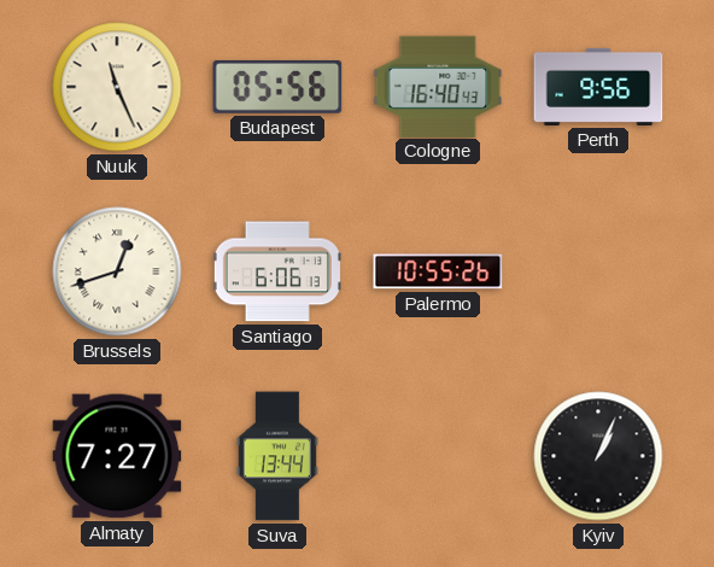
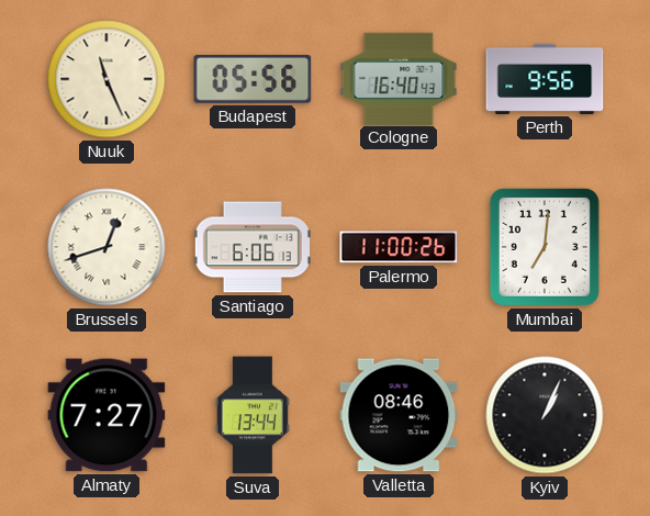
Palermo: 10:55 -> 11:00
Mumbai: none -> 7:01
Valletta: none -> 08:46
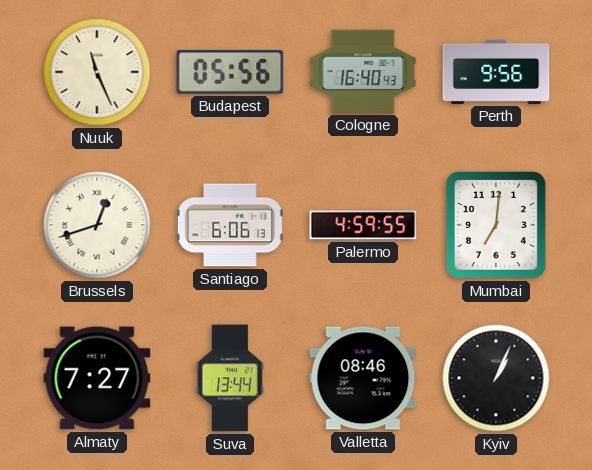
Palermo: 11:00 -> 4:59
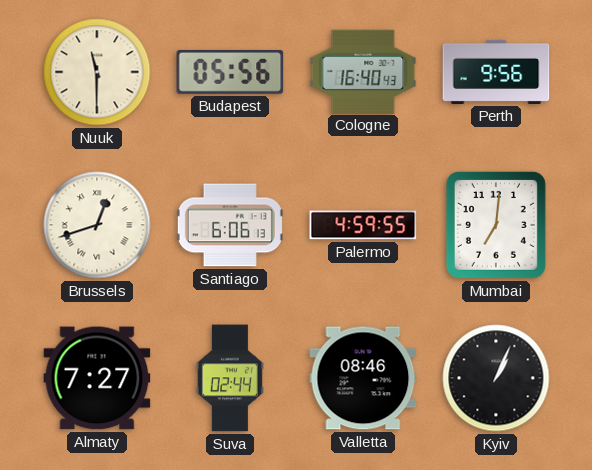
Nuuk: 11:26 -> 11:30
Suva: 13:44 -> 02:44
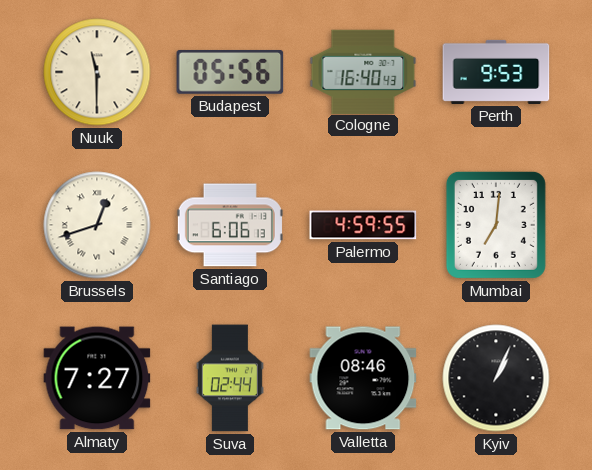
Perth: 9:56 -> 9:53
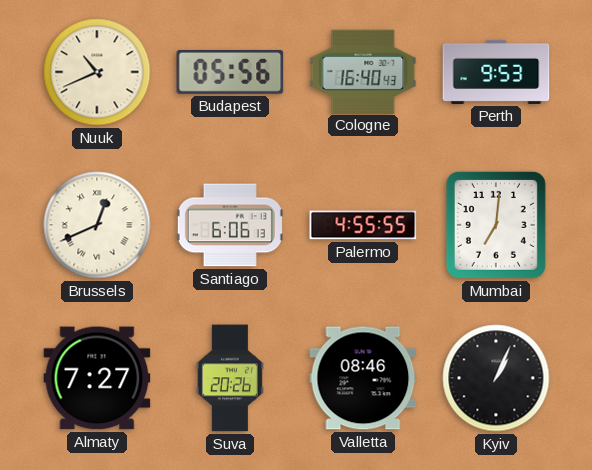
Nuuk: 11:30 -> 10:41
Brussels: 12:42 -> 12:41
Palermo: 4:59 -> 4:55
Suva: 02:44 -> 20:26
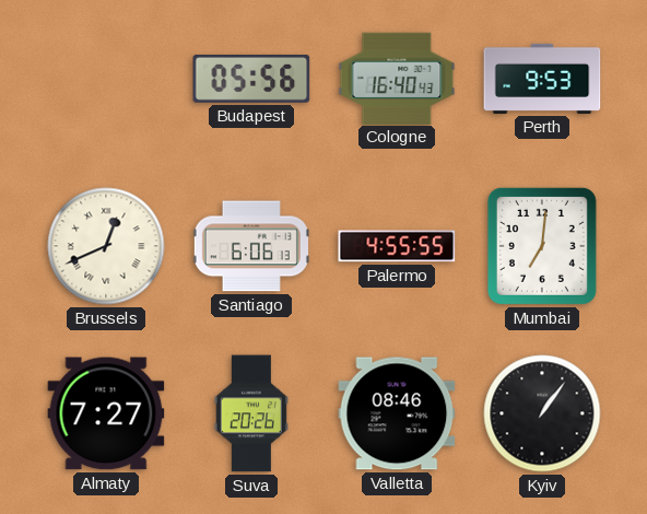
Nuuk: 10:41 -> none
Kyiv: 1:04 -> 1:06
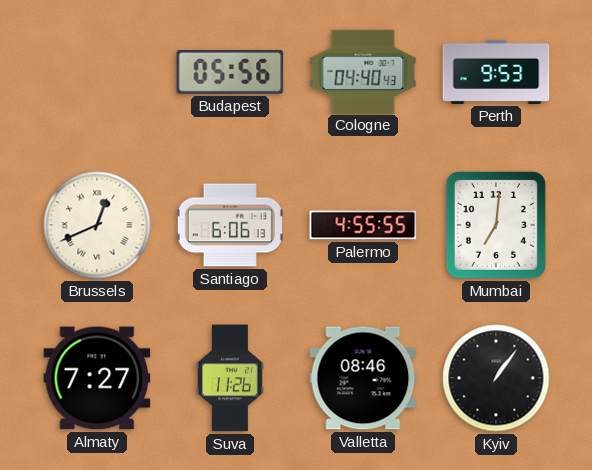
Cologne: 16:40 -> 04:40
Suva: 20:26 -> 11:26
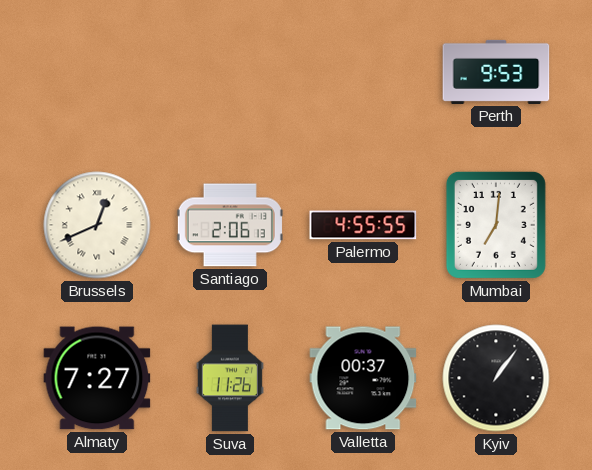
Budapest: 05:56 -> none
Cologne: 04:40 -> none
Santiago: 6:06 -> 2:06
Valletta: 08:46 -> 00:37
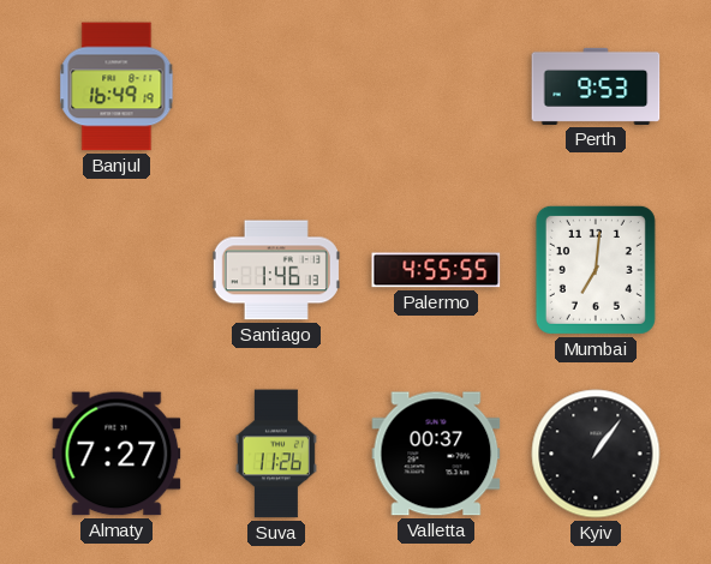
Banjul: none -> 16:49
Brussels: 12:41 -> none
Santiago: 2:06 -> 1:46
